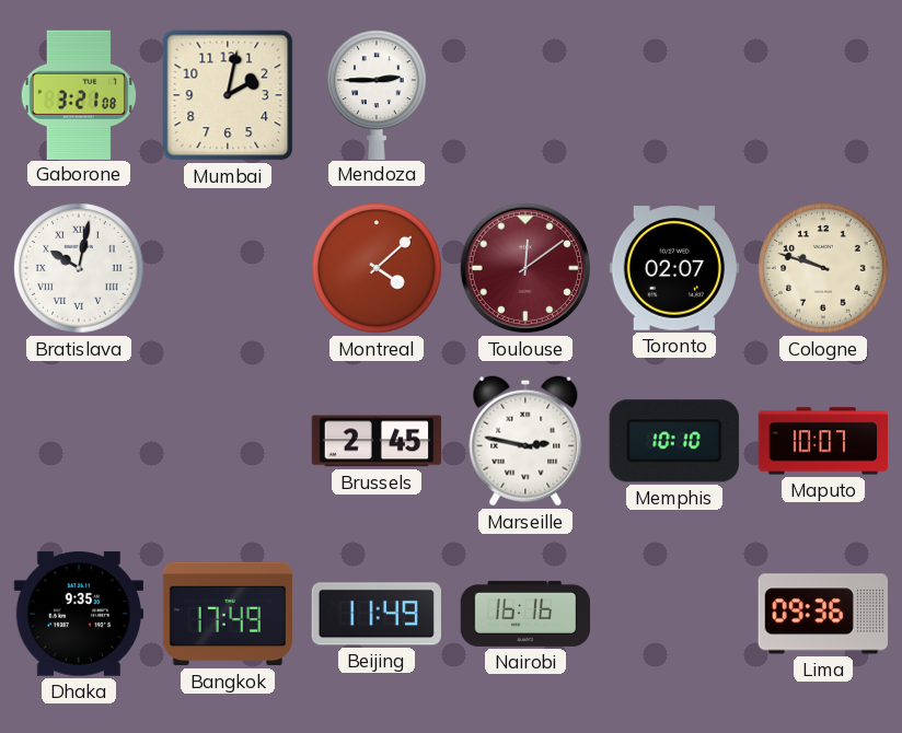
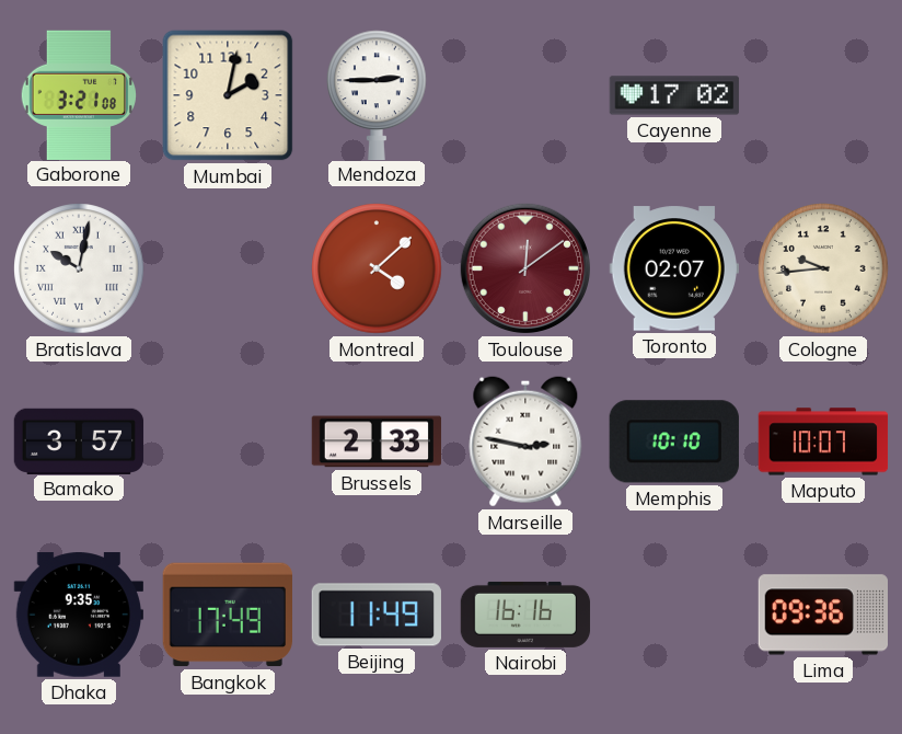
Cayenne: none -> 17:02
Cologne: 9:48 -> 9:44
Bamako: none -> 3:57
Brussels: 2:45 -> 2:33
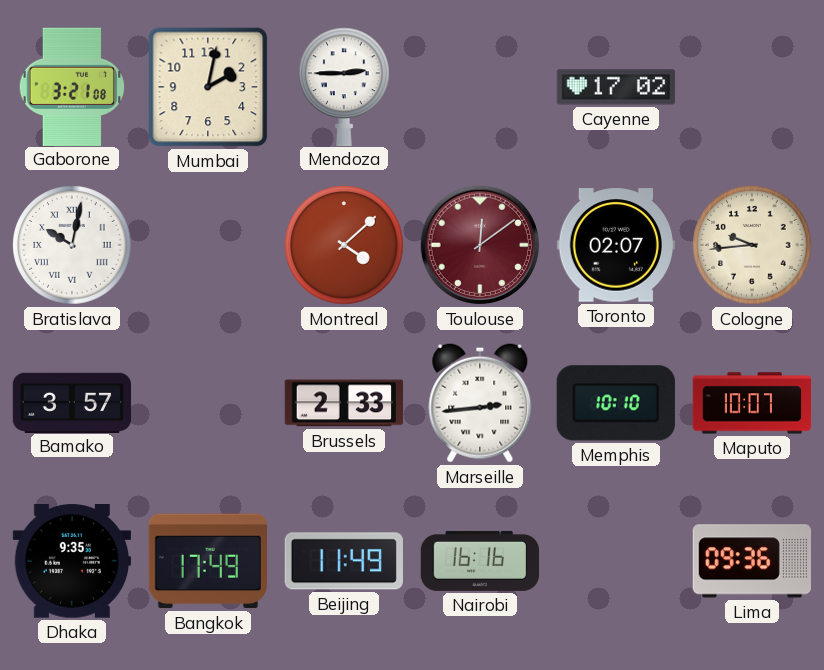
Marseille: 2:47 -> 2:44
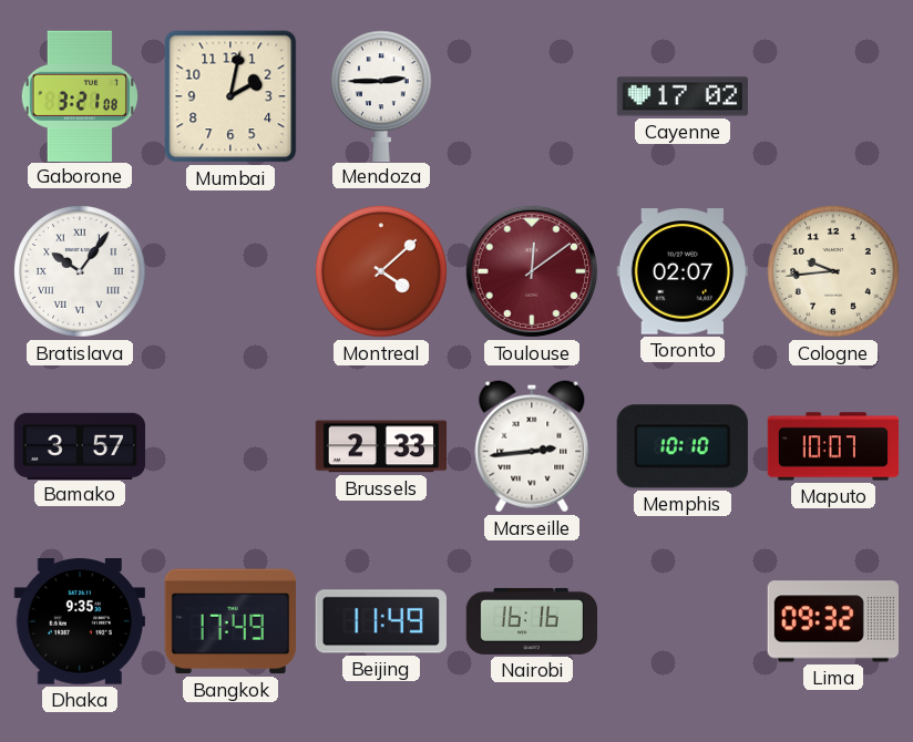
Bratislava: 10:02 -> 10:06
Lima: 09:36 -> 09:32
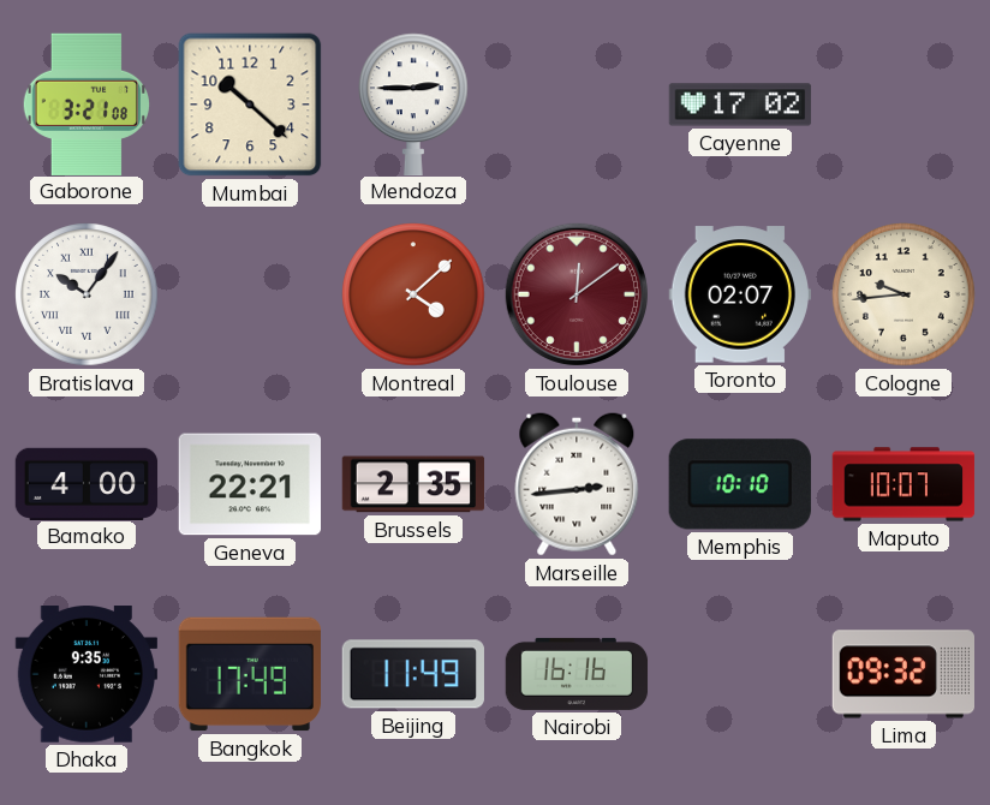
Mumbai: 2:02 -> 10:22
Bamako: 3:57 -> 4:00
Geneva: none -> 22:21
Brussels: 2:33 -> 2:35
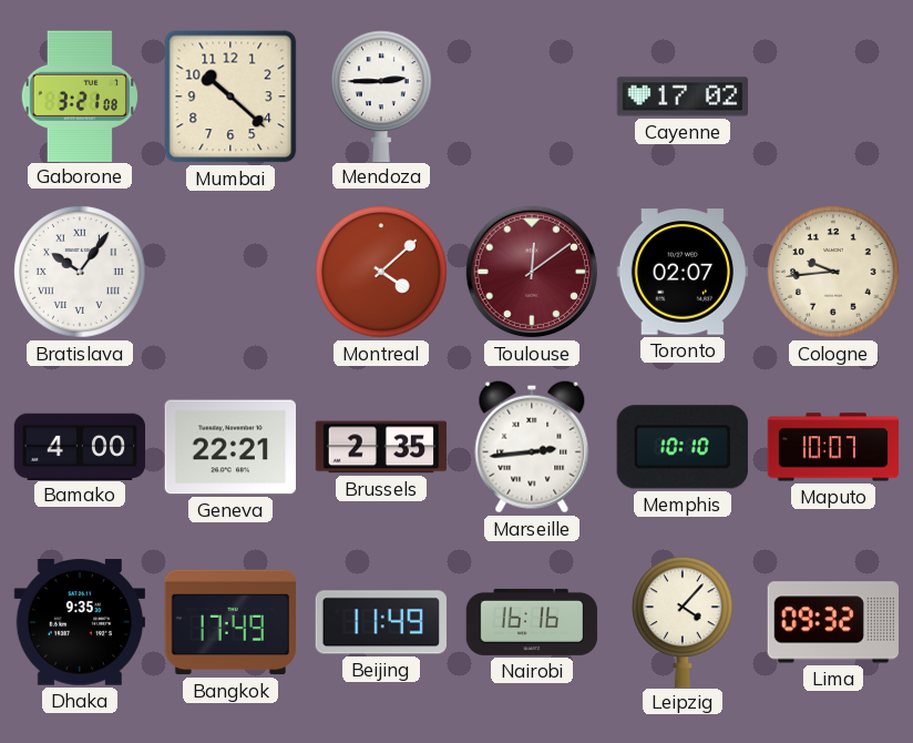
Leipzig: none -> 4:07
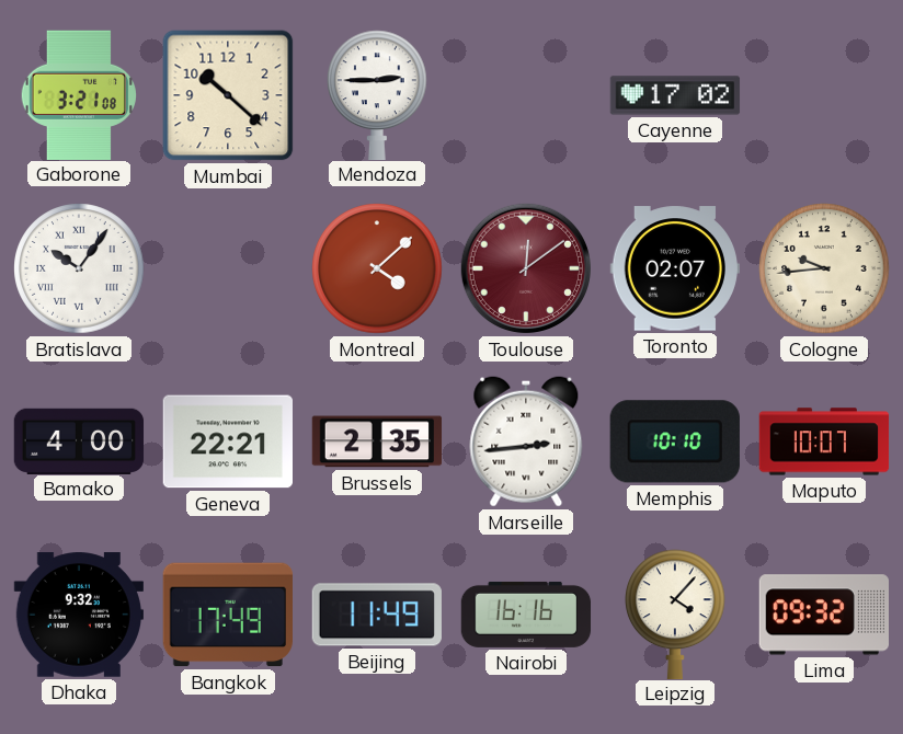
Dhaka: 9:35 -> 9:32
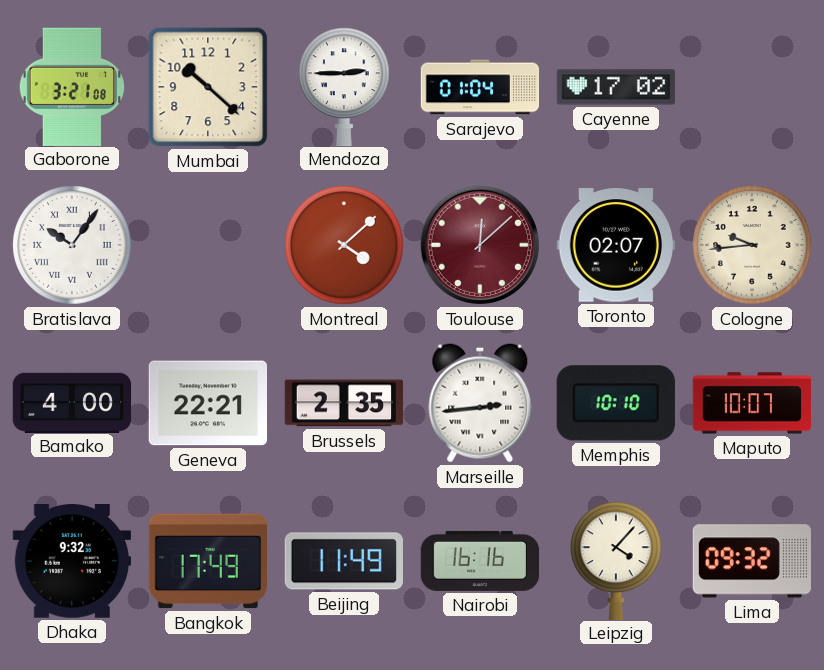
Sarajevo: none -> 01:04
Toulouse: 12:09 -> 12:08
